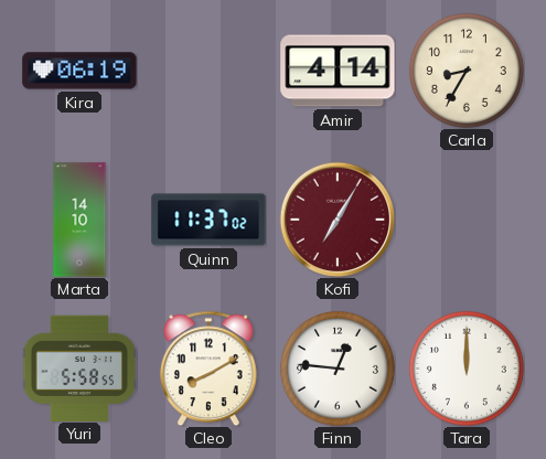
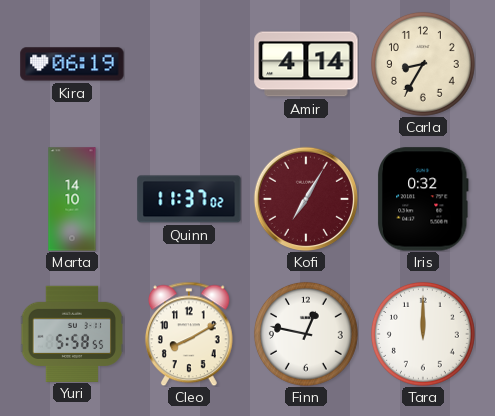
Iris: none -> 0:32
Finn: 12:46 -> 12:47
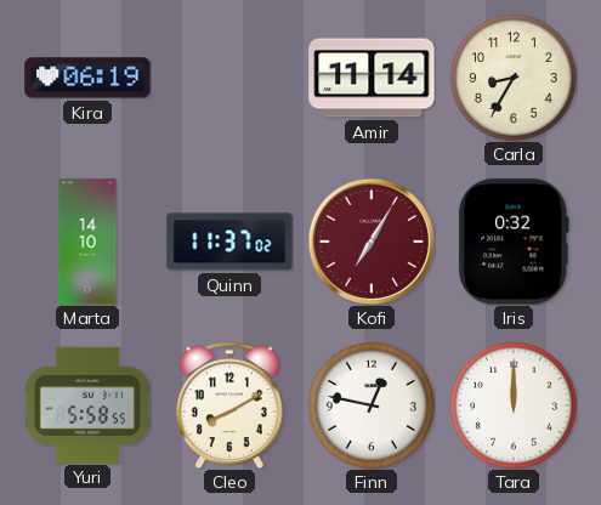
Amir: 4:14 -> 11:14
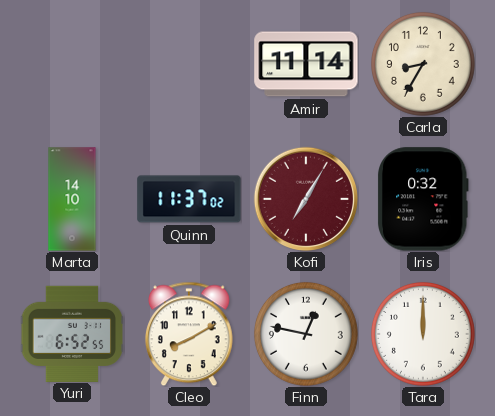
Kira: 06:19 -> none
Yuri: 5:58 -> 6:52
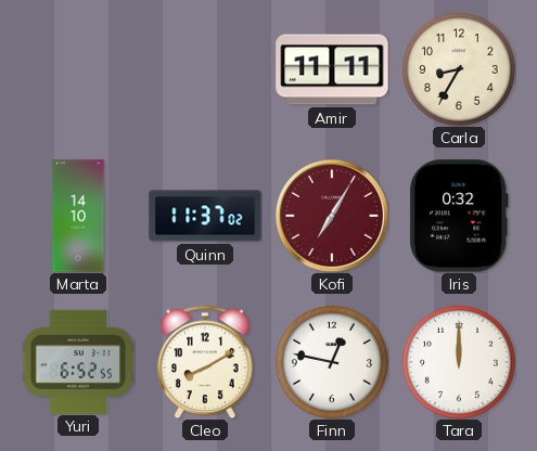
Amir: 11:14 -> 11:11
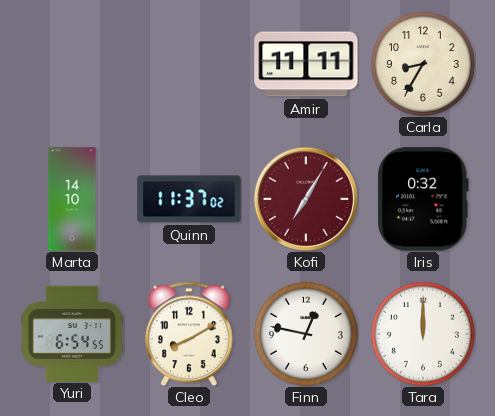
Yuri: 6:52 -> 6:54
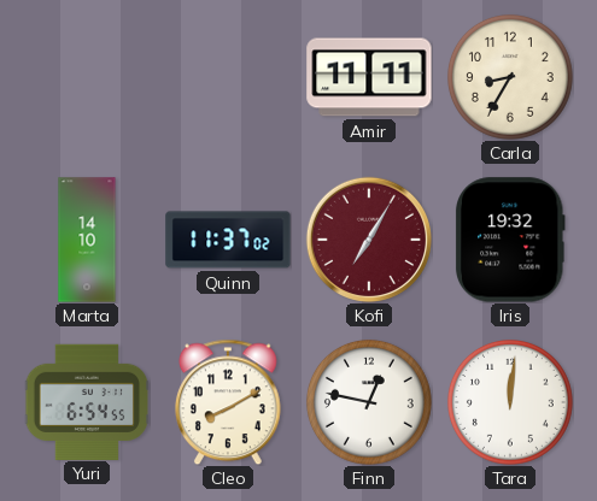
Iris: 0:32 -> 19:32
Tara: 12:00 -> 12:01
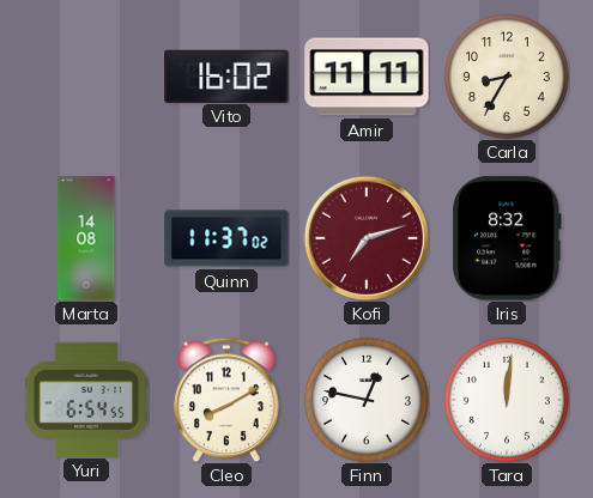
Vito: none -> 16:02
Marta: 14:10 -> 14:08
Kofi: 7:05 -> 7:12
Iris: 19:32 -> 8:32
